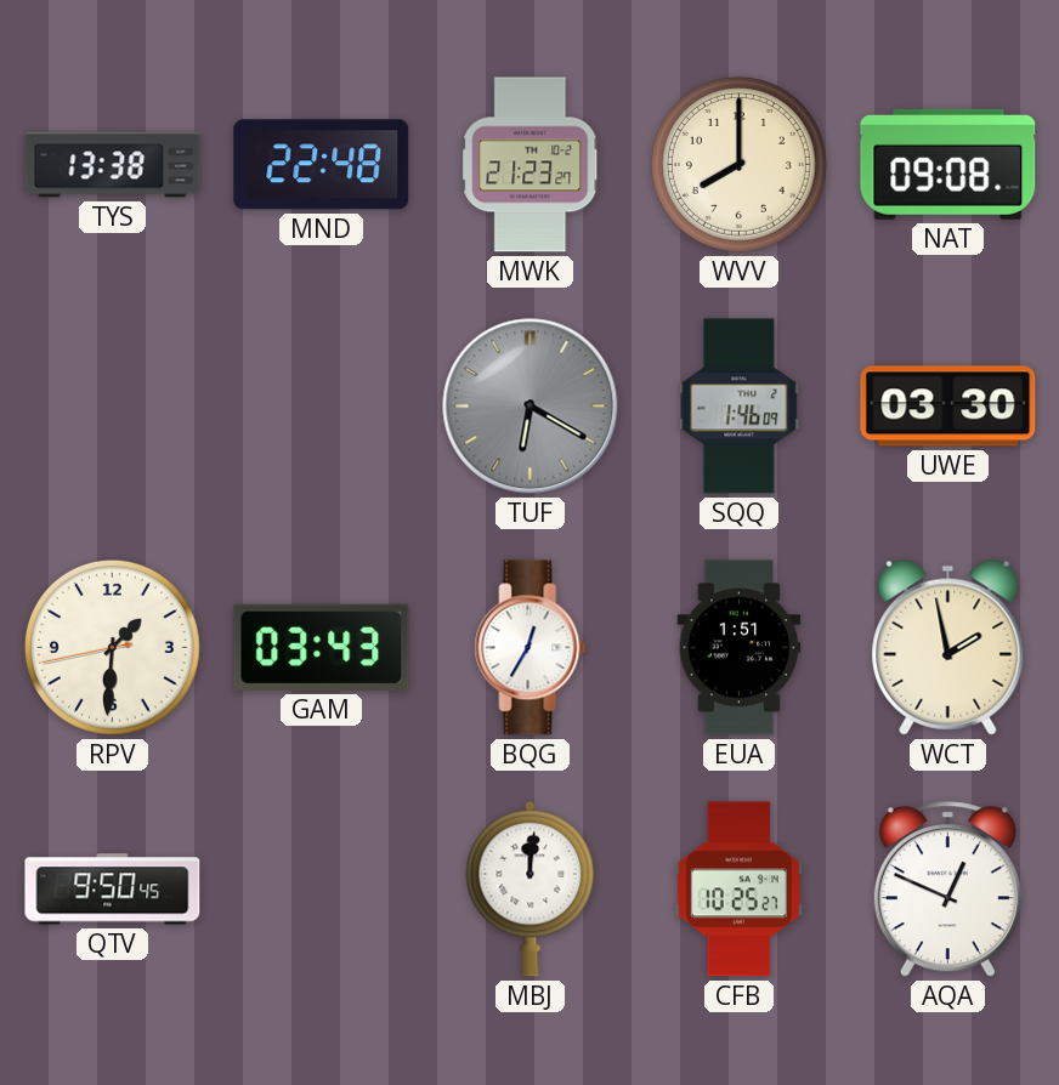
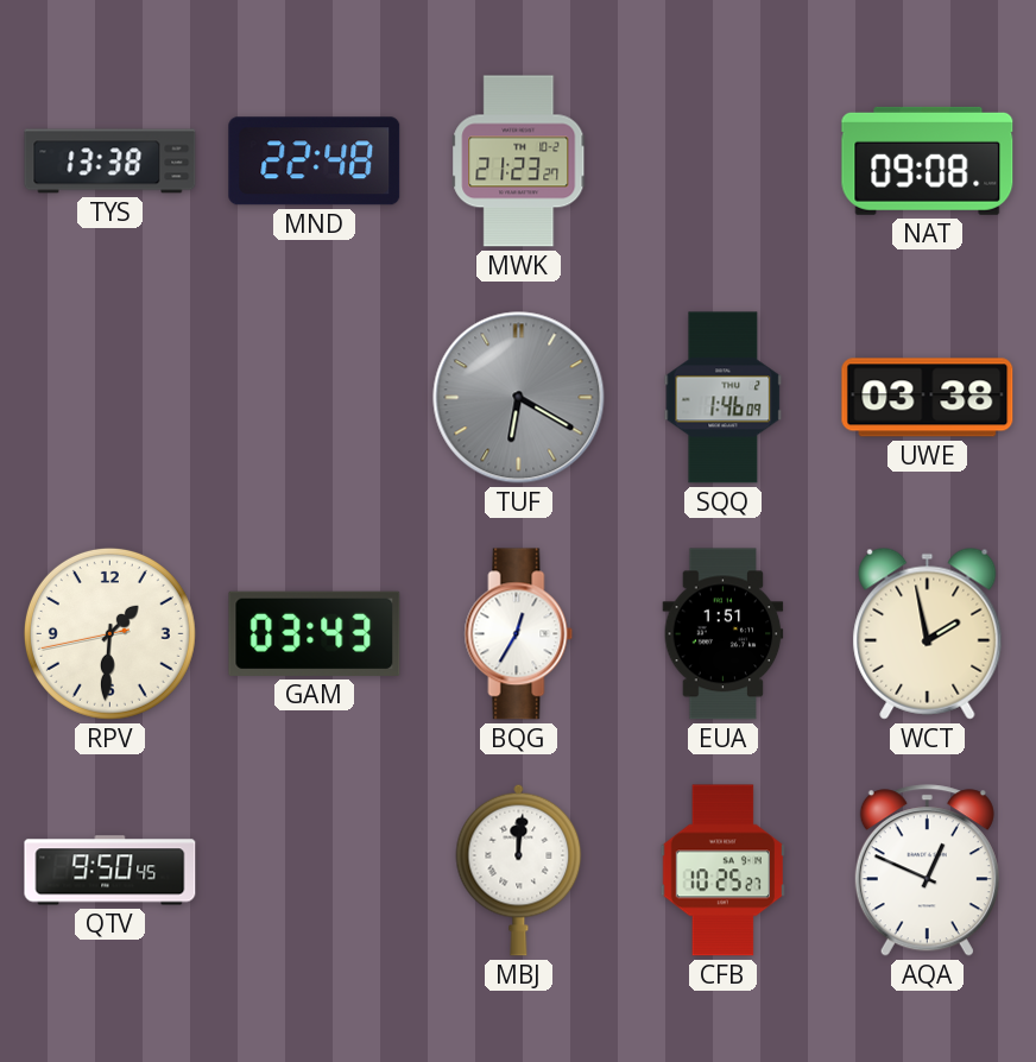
WVV: 8:00 -> none
UWE: 03:30 -> 03:38
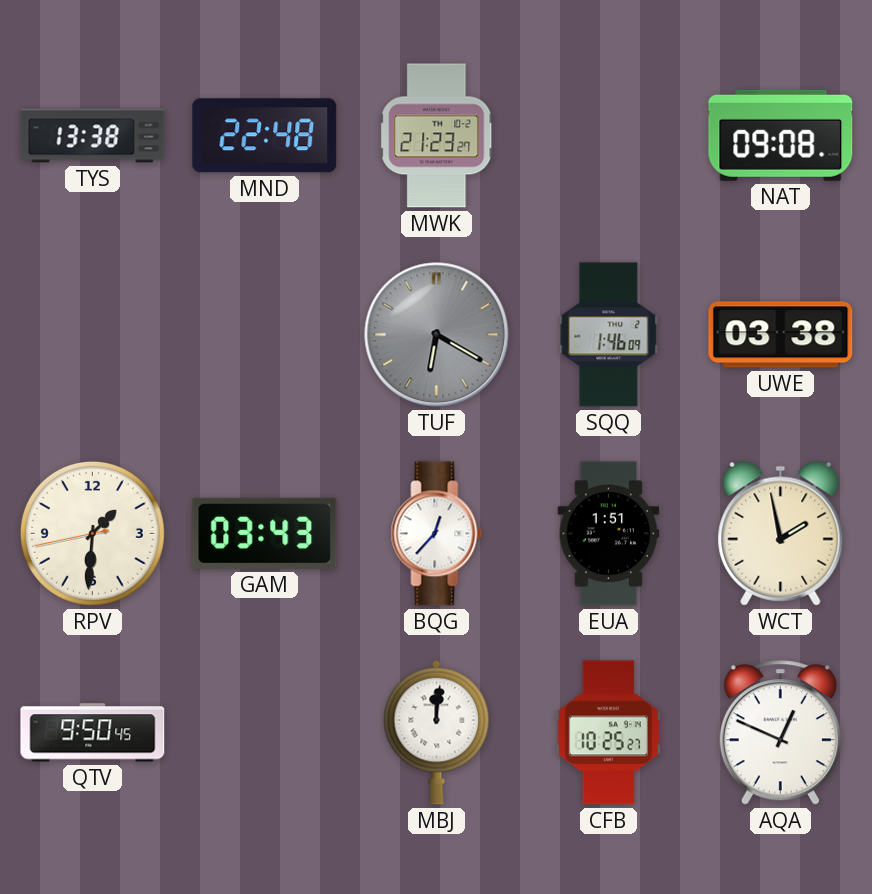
BQG: 12:35 -> 12:37
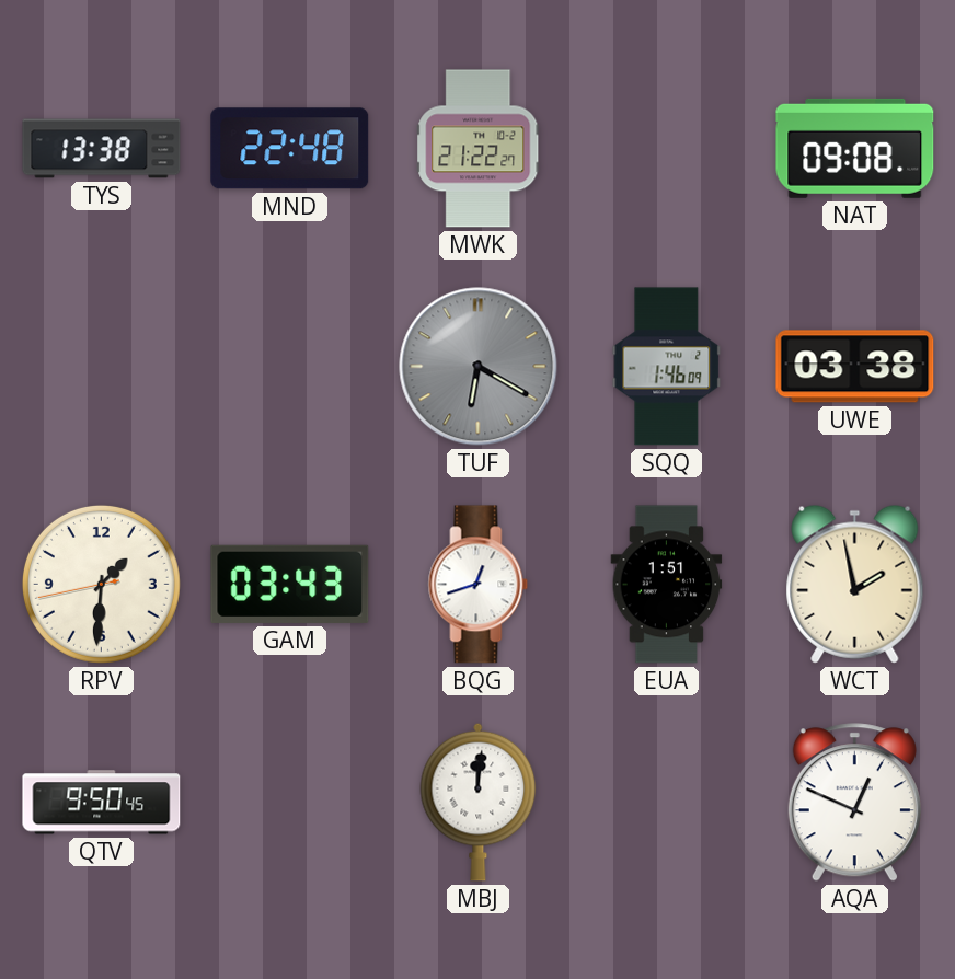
MWK: 21:23 -> 21:22
BQG: 12:37 -> 12:42
CFB: 10:25 -> none
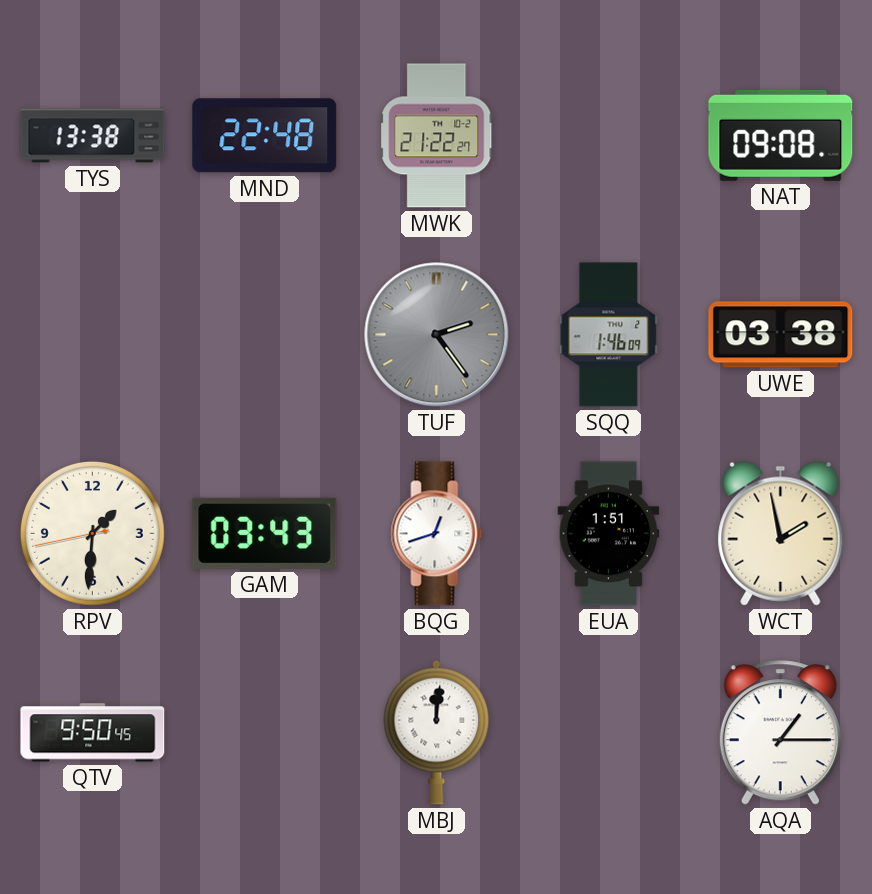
TUF: 6:20 -> 2:24
AQA: 12:49 -> 1:15
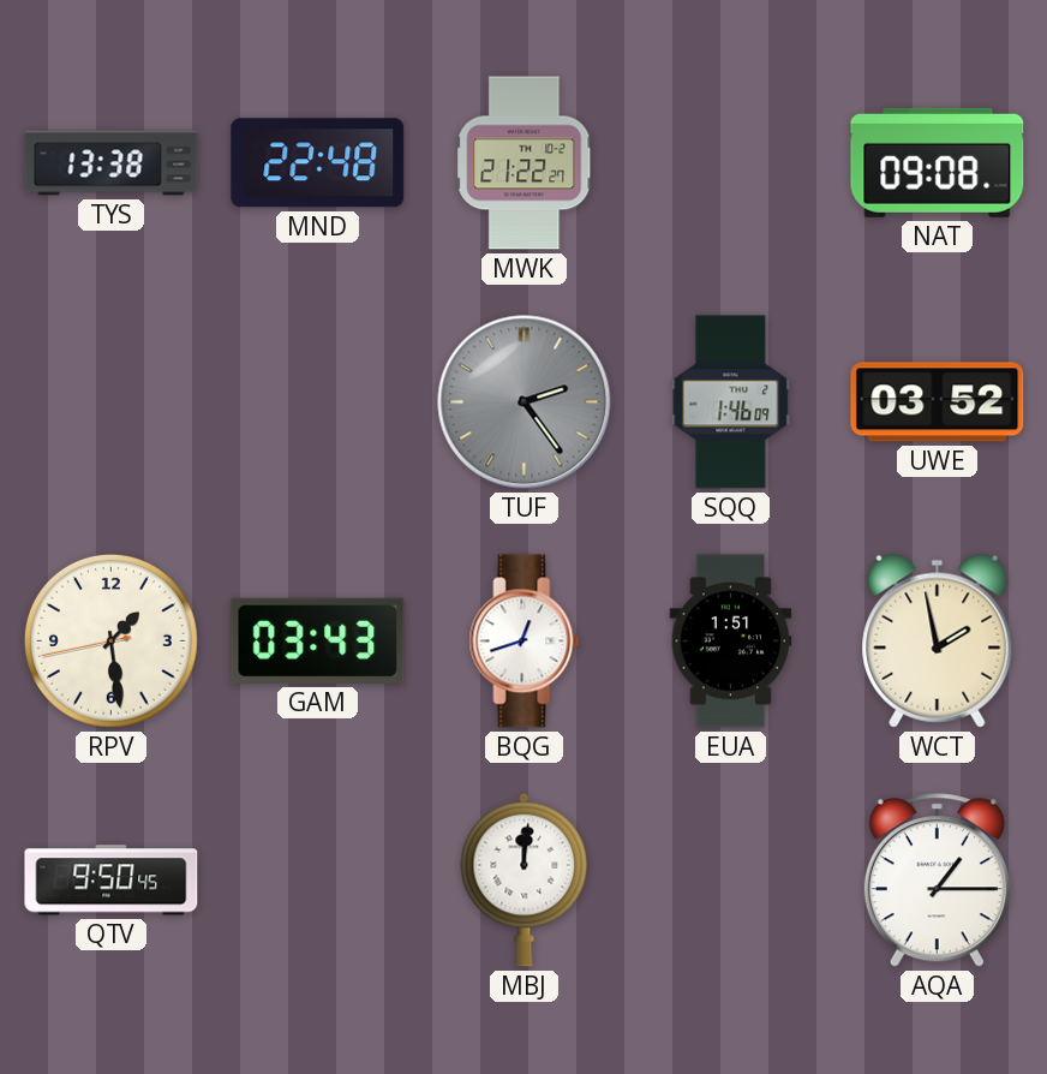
UWE: 03:38 -> 03:52
RPV: 1:30 -> 1:28
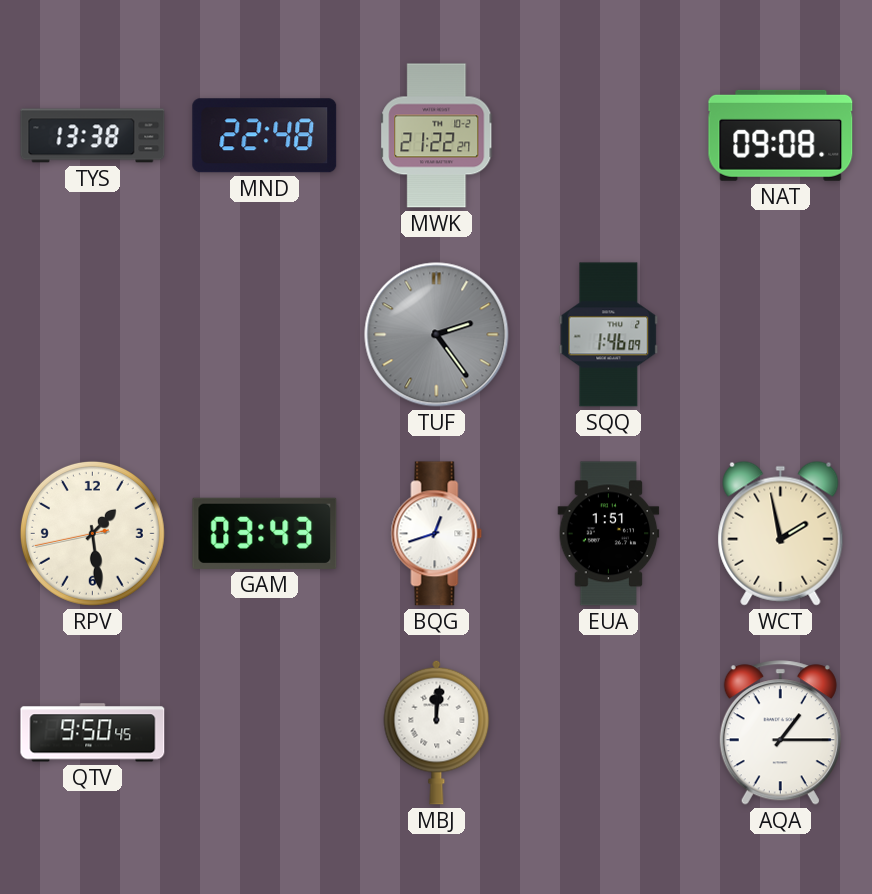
UWE: 03:52 -> none
